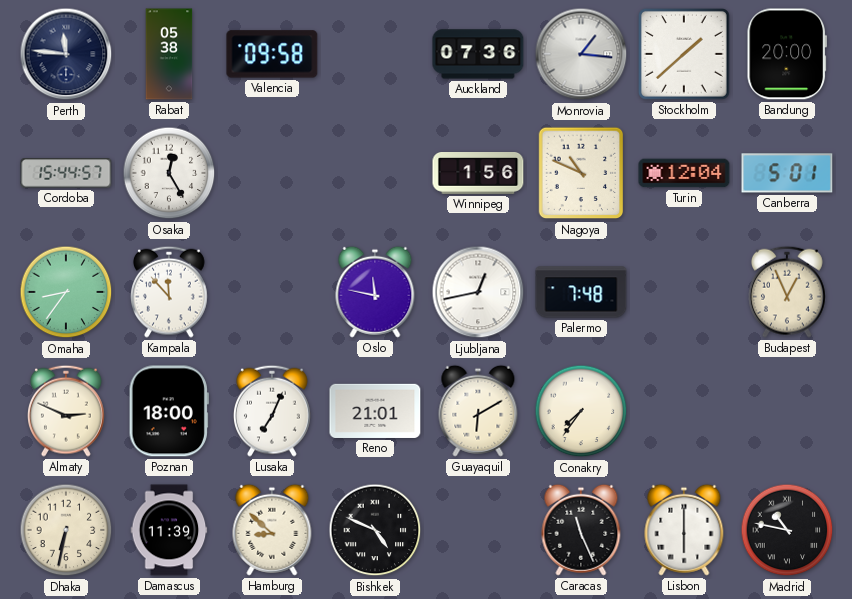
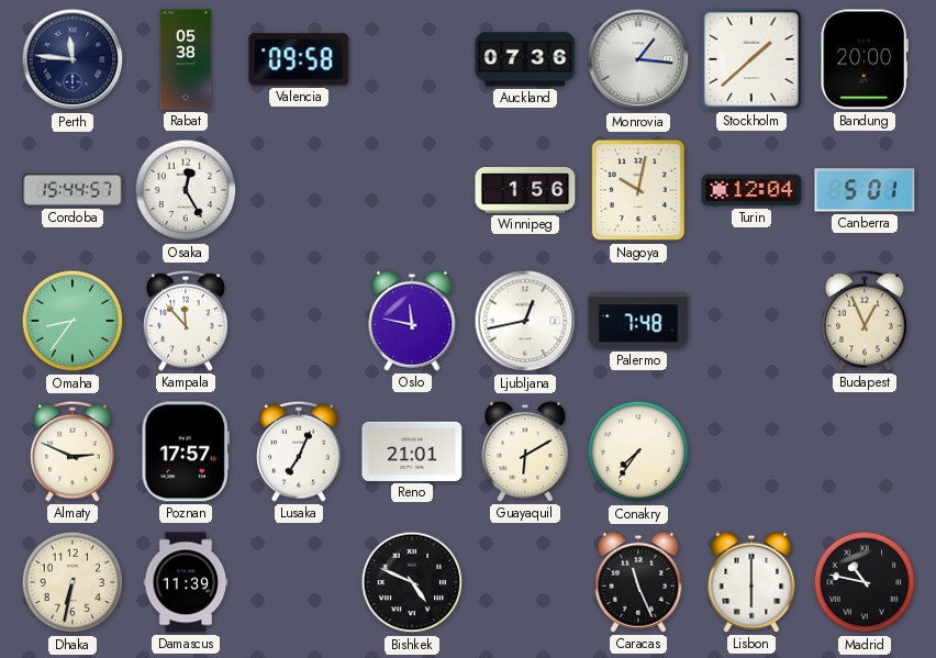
Nagoya: 10:49 -> 10:02
Poznan: 18:00 -> 17:57
Hamburg: 8:52 -> none
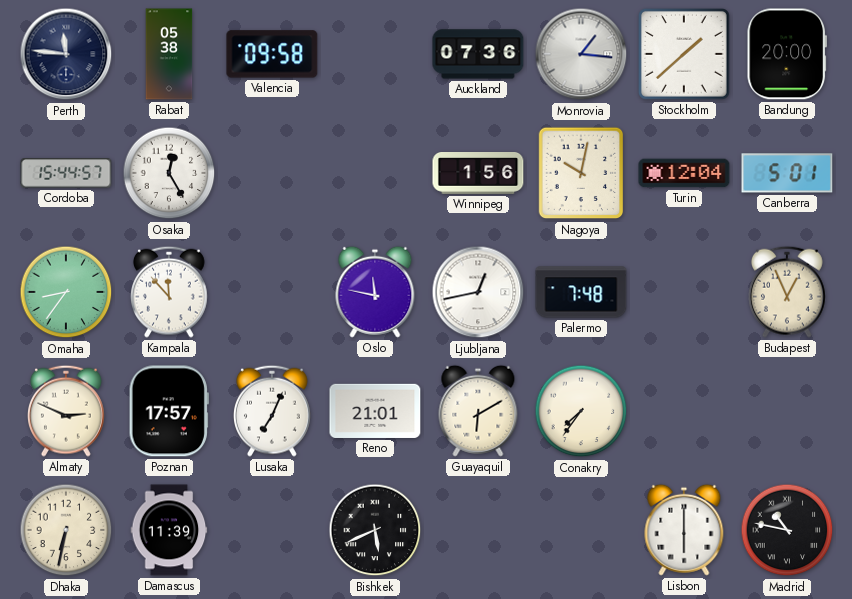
Bishkek: 4:49 -> 5:41
Caracas: 11:26 -> none
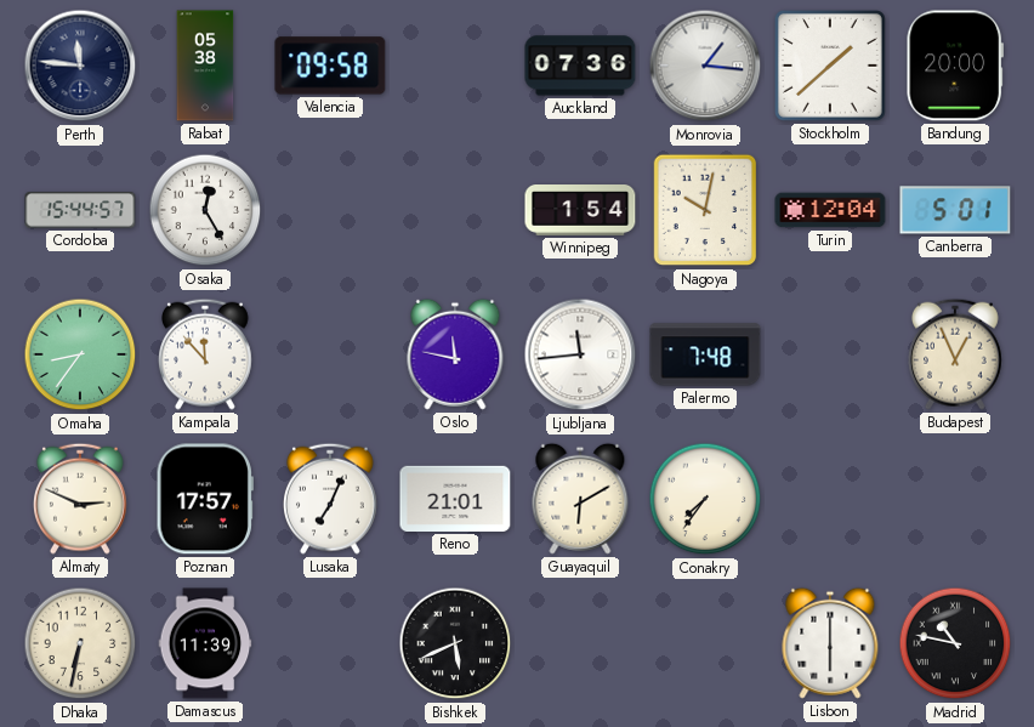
Winnipeg: 1:56 -> 1:54
Ljubljana: 12:43 -> 11:44
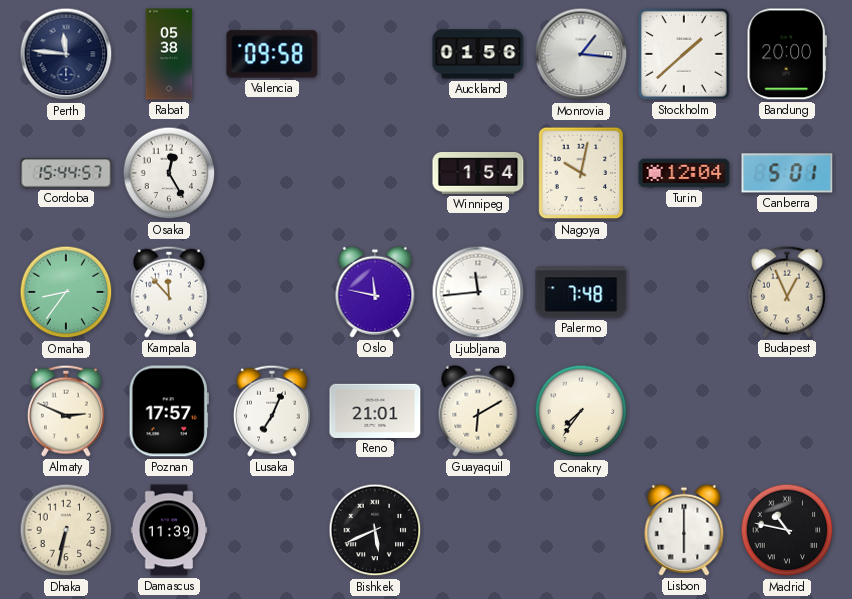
Auckland: 07:36 -> 01:56
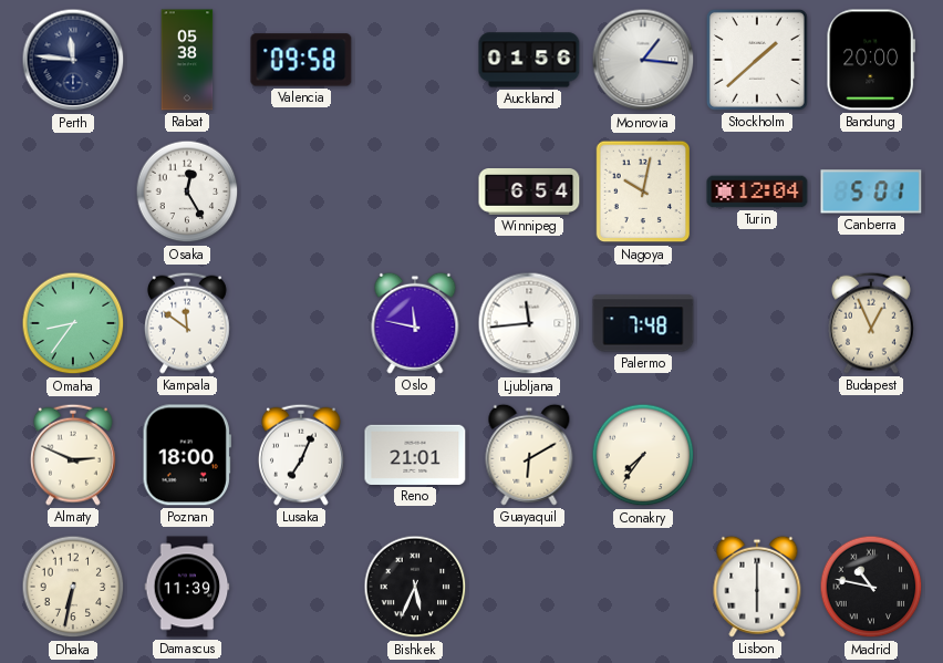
Cordoba: 15:44 -> none
Winnipeg: 1:54 -> 6:54
Kampala: 11:53 -> 11:51
Poznan: 17:57 -> 18:00
Bishkek: 5:41 -> 5:34
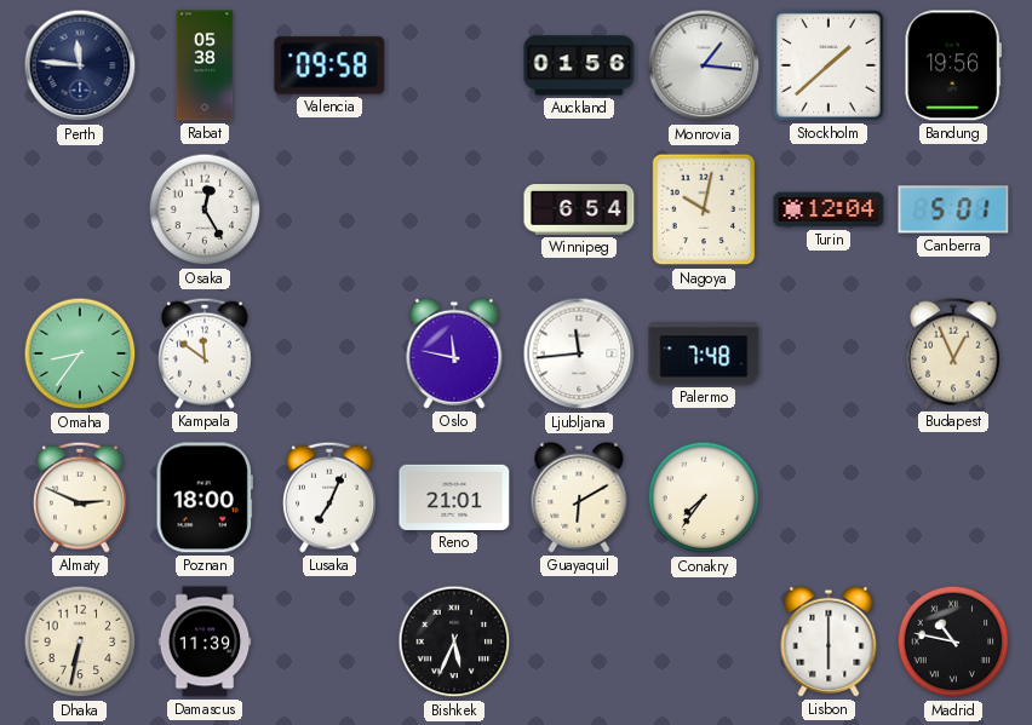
Bandung: 20:00 -> 19:56
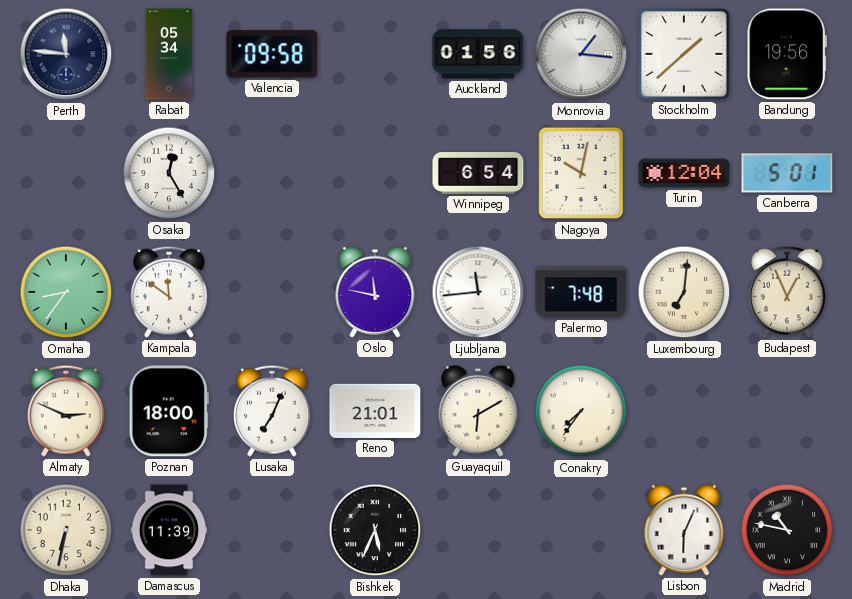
Rabat: 05:38 -> 05:34
Luxembourg: none -> 7:01
Lisbon: 6:00 -> 6:04
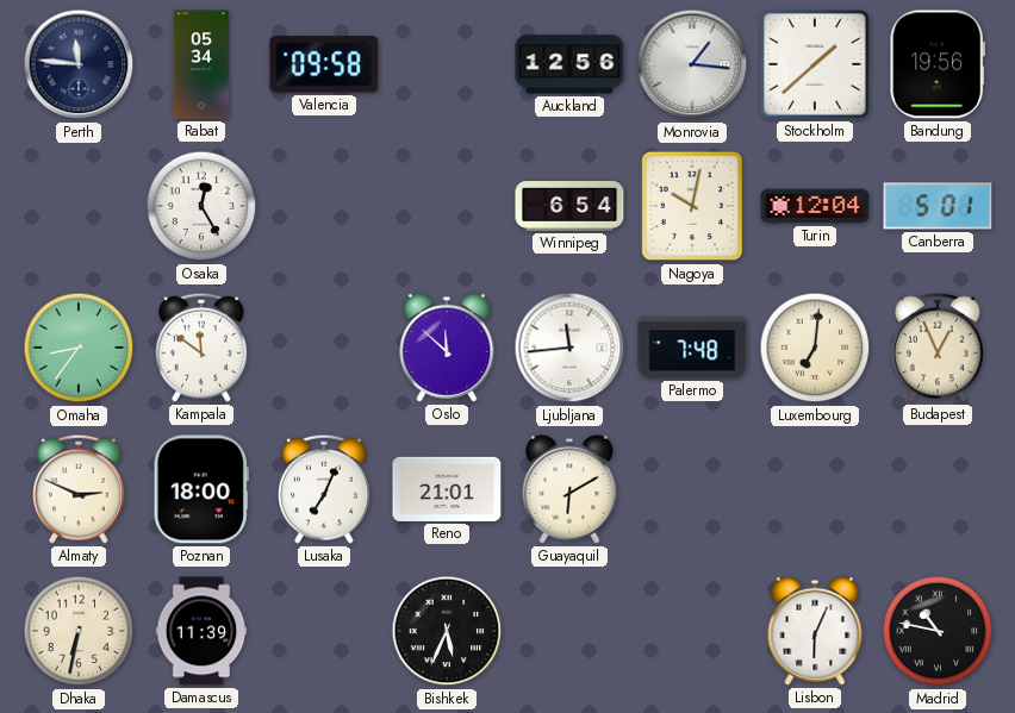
Auckland: 01:56 -> 12:56
Oslo: 11:47 -> 11:52
Conakry: 7:36 -> none
